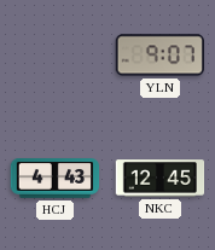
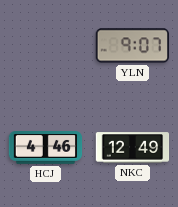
HCJ: 4:43 -> 4:46
NKC: 12:45 -> 12:49
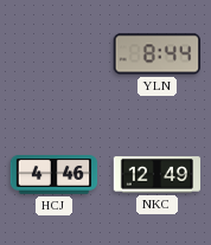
YLN: 9:07 -> 8:44
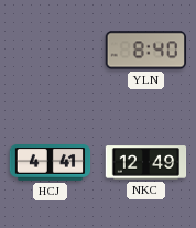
YLN: 8:44 -> 8:40
HCJ: 4:46 -> 4:41
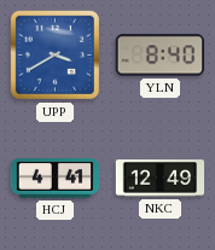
UPP: none -> 3:40
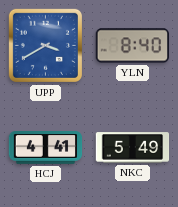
NKC: 12:49 -> 5:49
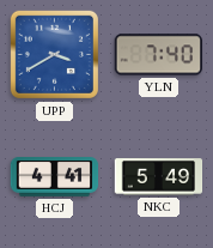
YLN: 8:40 -> 7:40
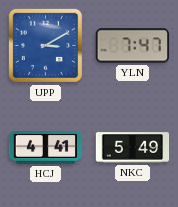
UPP: 3:40 -> 3:10
YLN: 7:40 -> 7:47
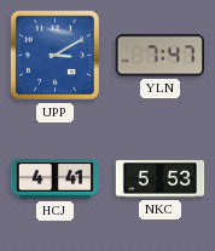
NKC: 5:49 -> 5:53
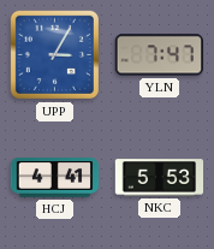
UPP: 3:10 -> 3:05
